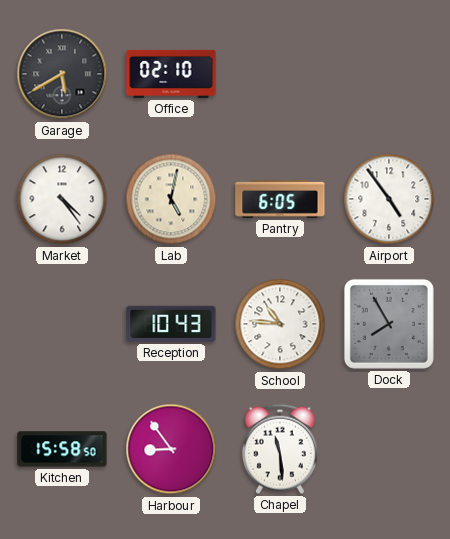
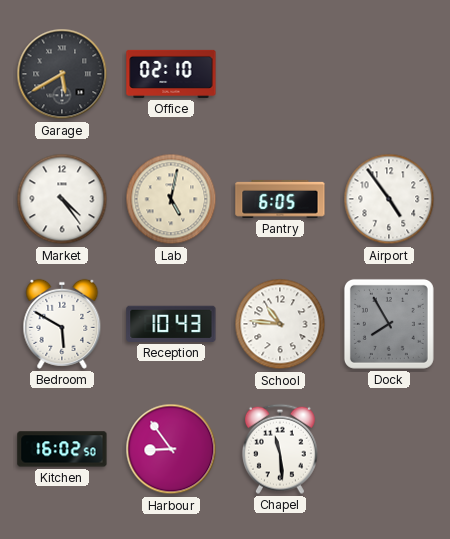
Bedroom: none -> 5:50
Kitchen: 15:58 -> 16:02
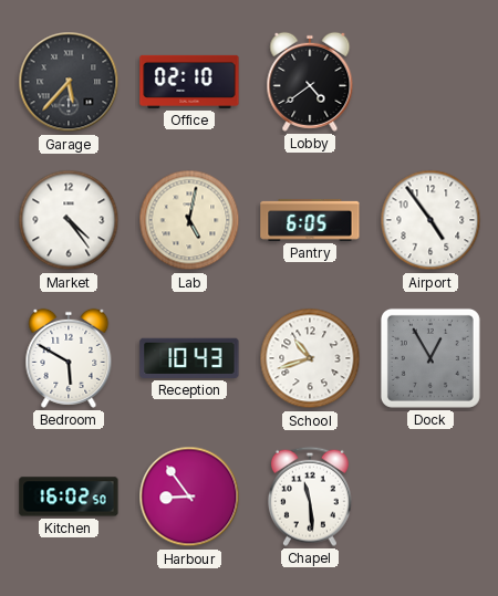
Garage: 5:40 -> 5:37
Lobby: none -> 4:39
School: 10:46 -> 10:42
Dock: 7:55 -> 12:55
